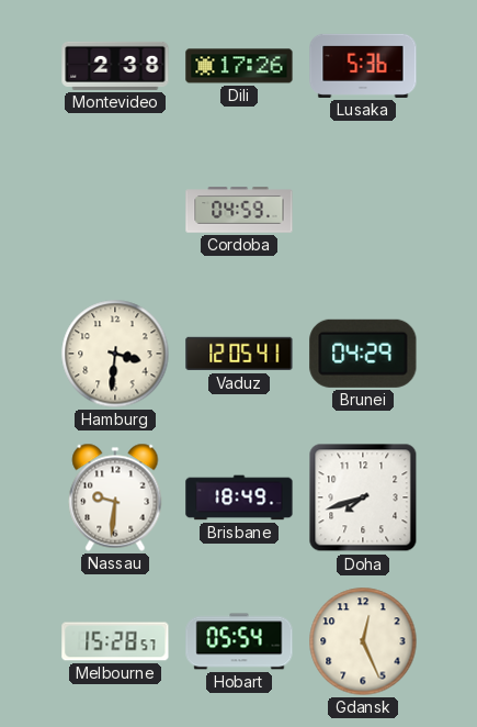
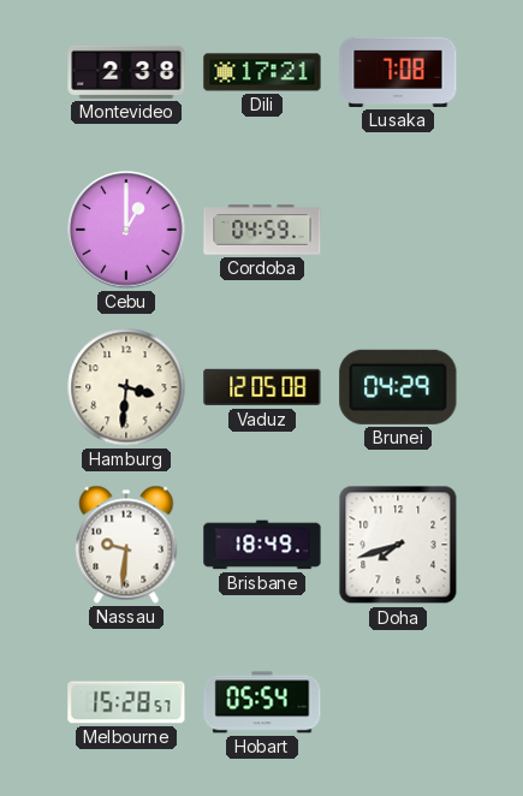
Dili: 17:26 -> 17:21
Lusaka: 5:36 -> 7:08
Cebu: none -> 1:00
Vaduz: 12:05:41 -> 12:05:08
Gdansk: 12:26 -> none
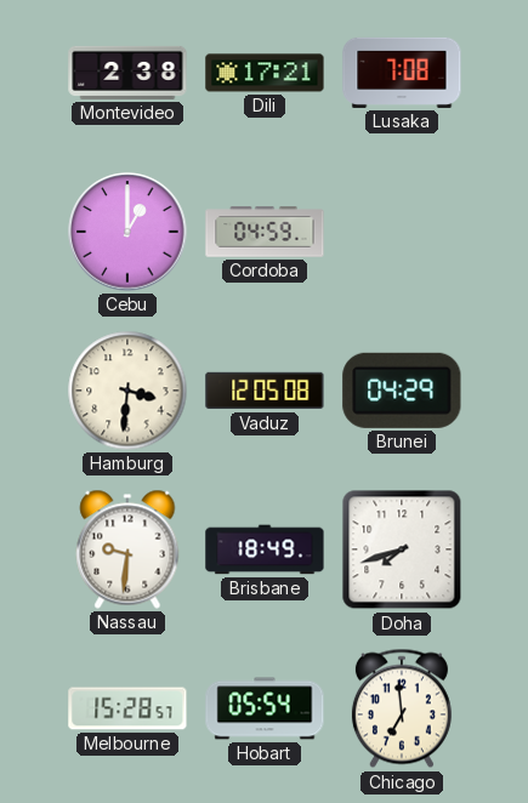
Chicago: none -> 6:59
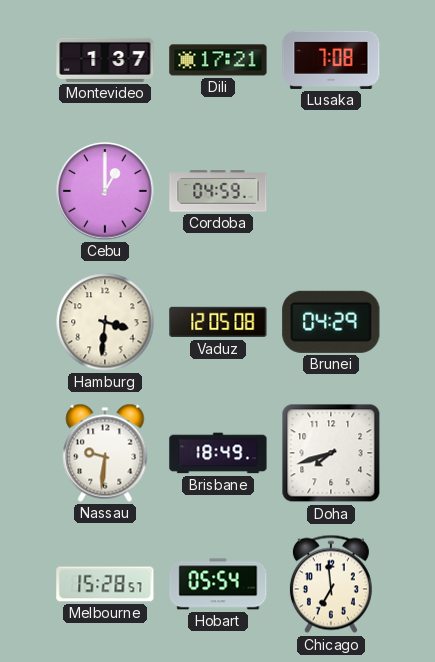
Montevideo: 2:38 -> 1:37
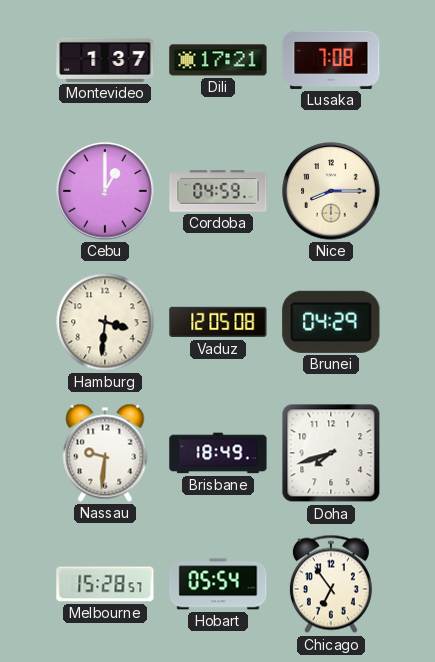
Nice: none -> 8:15
Chicago: 6:59 -> 6:54
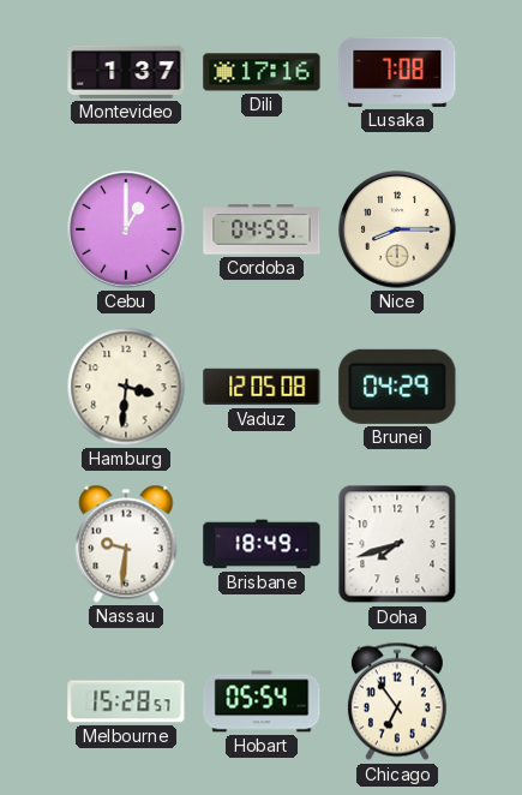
Dili: 17:21 -> 17:16
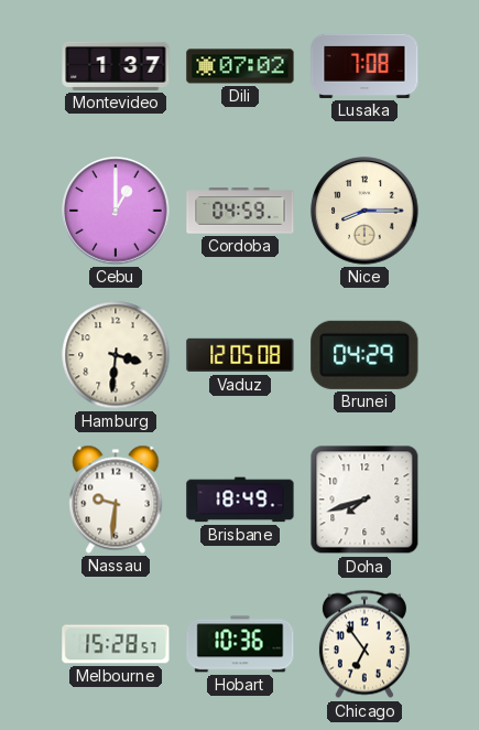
Dili: 17:16 -> 07:02
Hobart: 05:54 -> 10:36
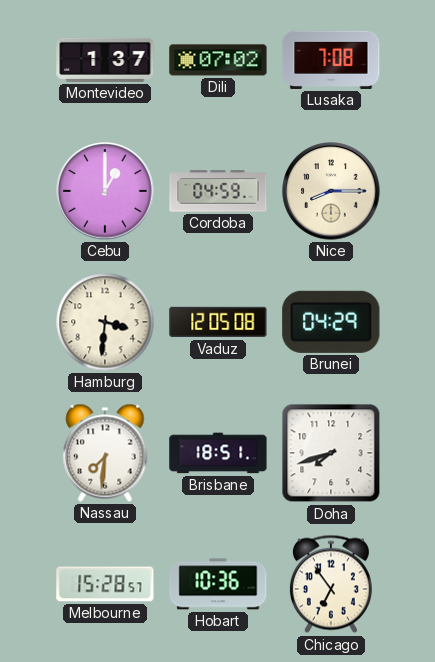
Nassau: 9:31 -> 7:31
Brisbane: 18:49 -> 18:51
